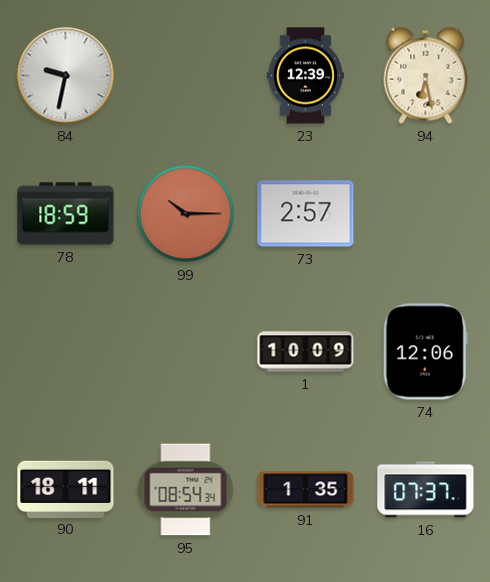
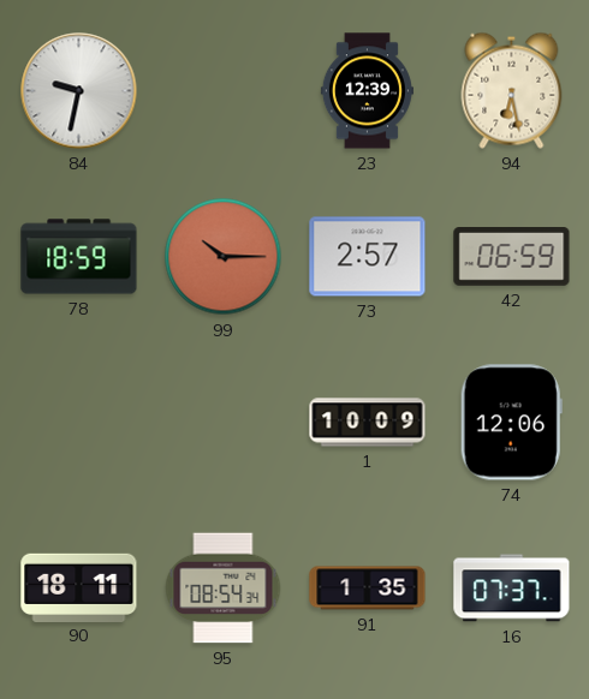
42: none -> 06:59
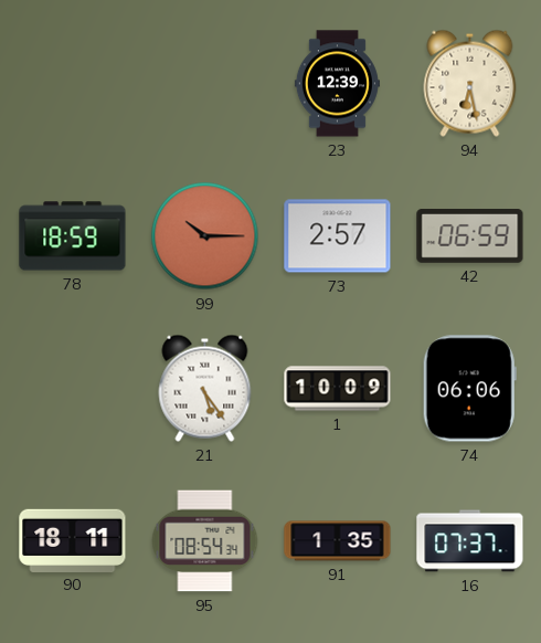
84: 9:32 -> none
21: none -> 5:24
74: 12:06 -> 06:06
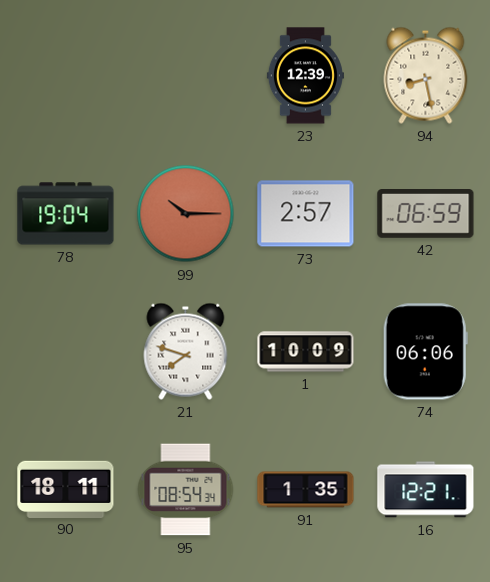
94: 6:28 -> 8:28
78: 18:59 -> 19:04
21: 5:24 -> 7:48
16: 07:37 -> 12:21
